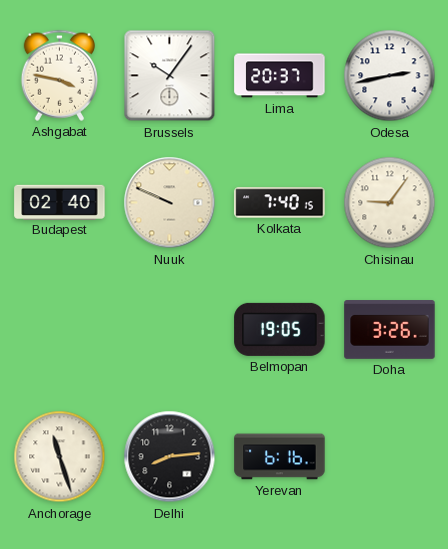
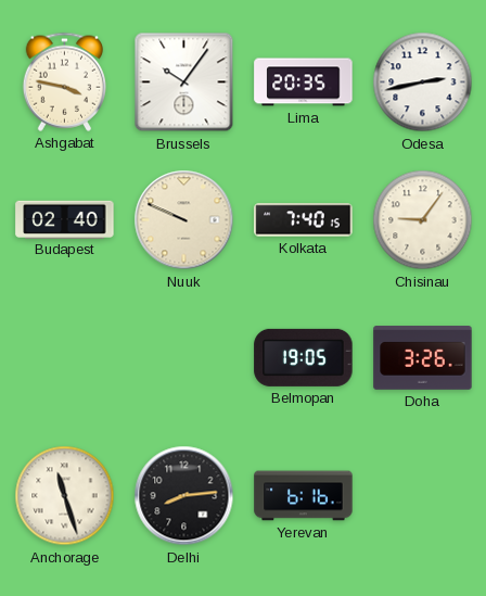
Lima: 20:37 -> 20:35
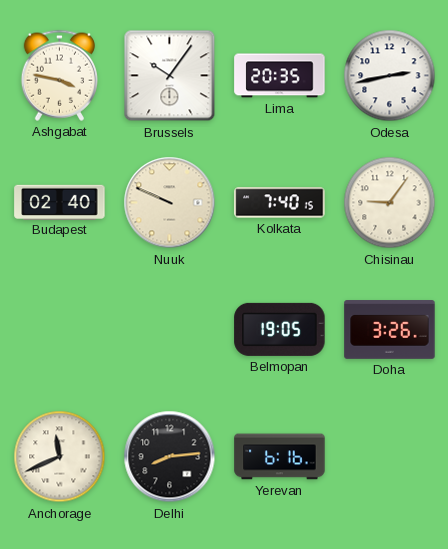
Anchorage: 11:27 -> 11:41
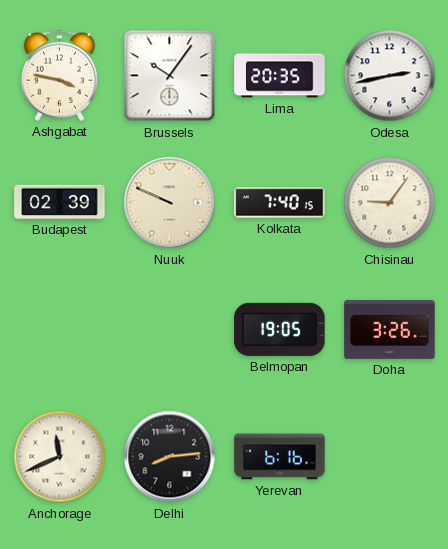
Budapest: 02:40 -> 02:39
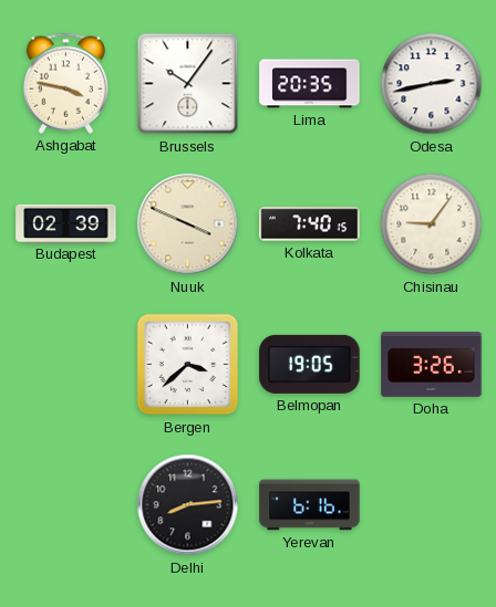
Nuuk: 9:49 -> 3:49
Bergen: none -> 3:38
Anchorage: 11:41 -> none
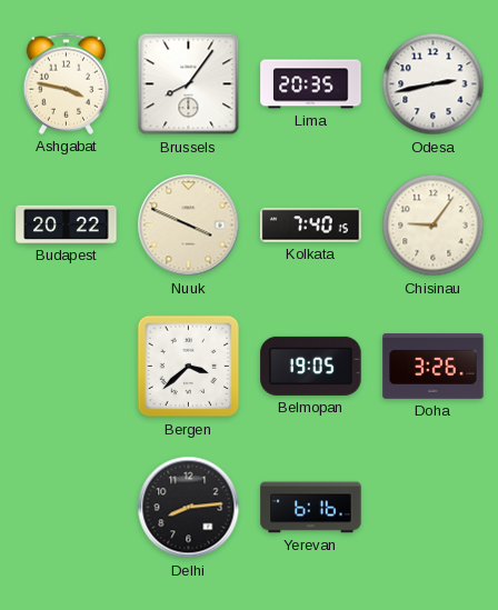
Brussels: 10:06 -> 8:06
Budapest: 02:39 -> 20:22
